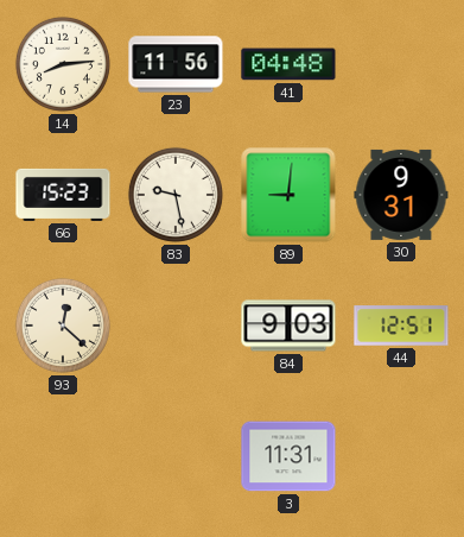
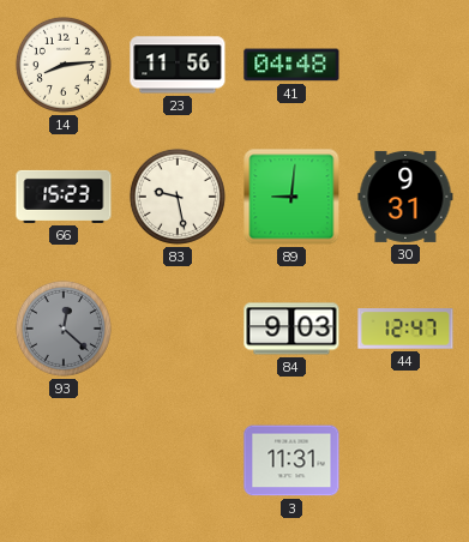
93 dial: cream -> grey
44: 12:51 -> 12:47
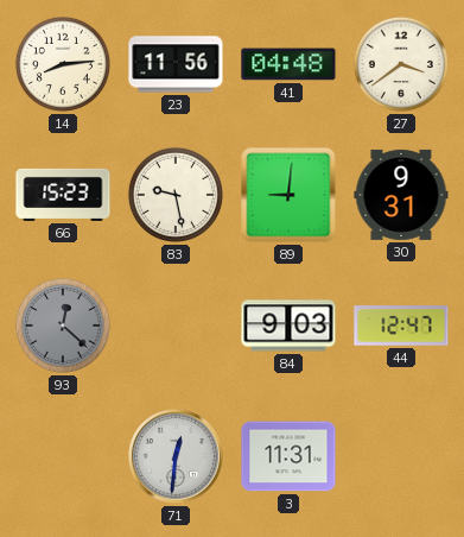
27: none -> 3:39
71: none -> 12:31
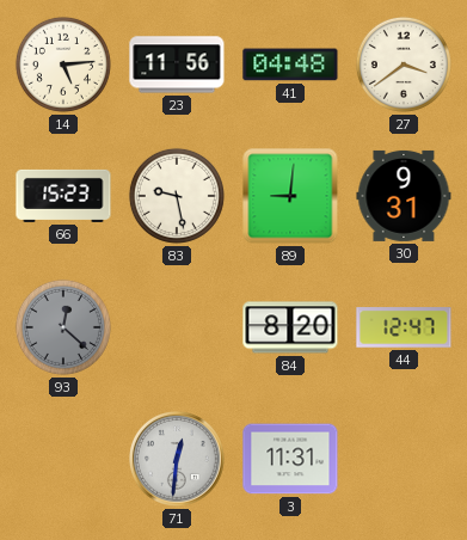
14: 8:14 -> 5:14
84: 9:03 -> 8:20
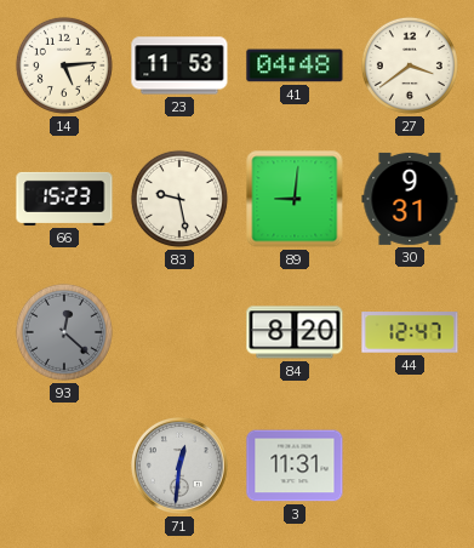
23: 11:56 -> 11:53
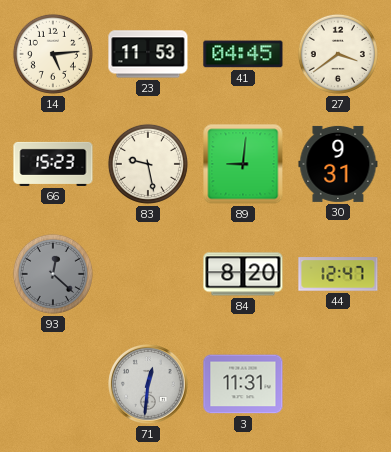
41: 04:48 -> 04:45
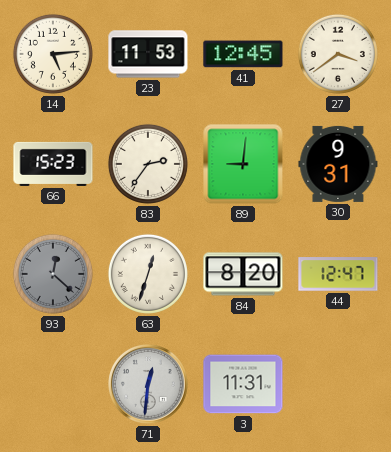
41: 04:45 -> 12:45
83: 9:28 -> 2:36
63: none -> 12:33
